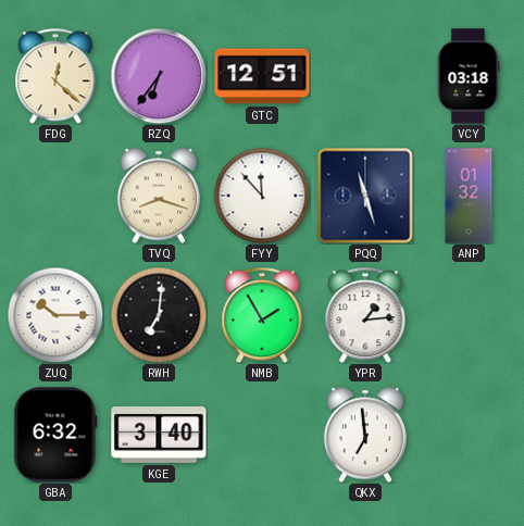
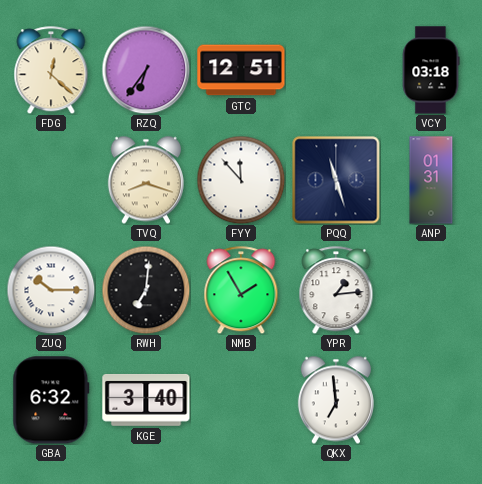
ANP: 01:32 -> 01:31
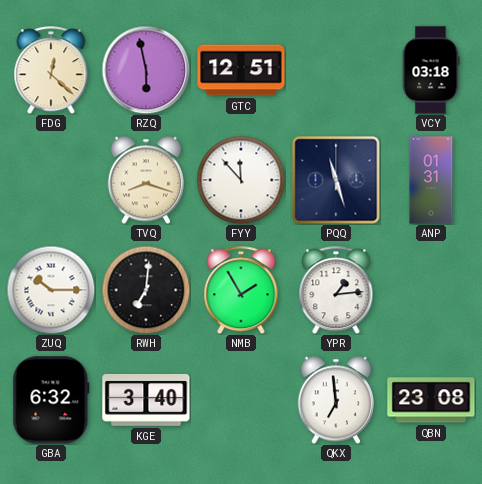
RZQ: 6:36 -> 5:58
QBN: none -> 23:08
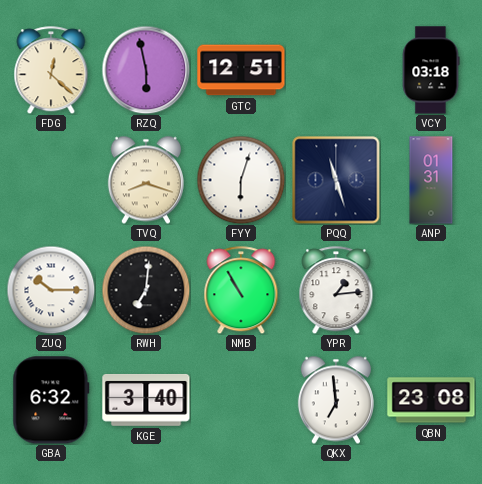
FYY: 11:53 -> 6:03
NMB: 1:55 -> 10:55
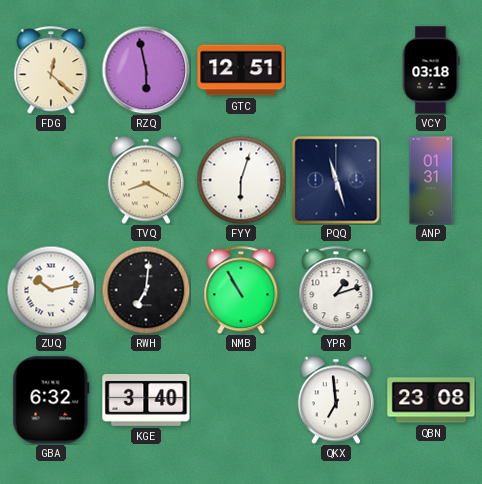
TVQ: 8:18 -> 8:20
ZUQ: 10:15 -> 10:13
YPR: 1:14 -> 1:12
